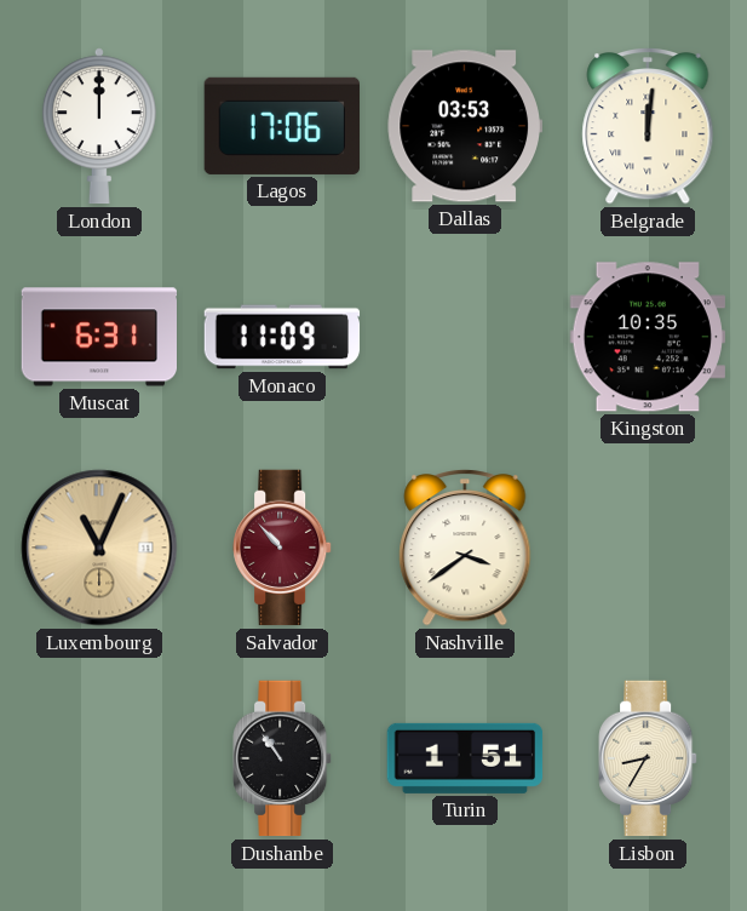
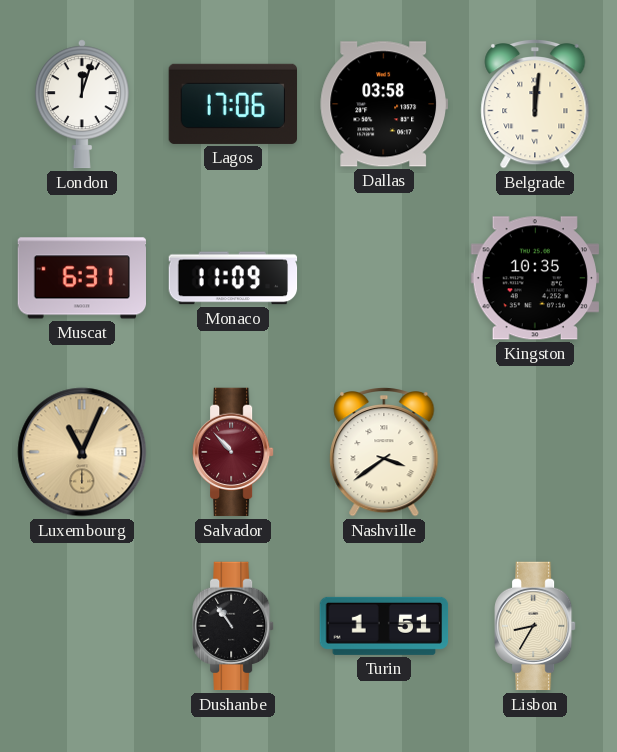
London: 12:00 -> 12:03
Dallas: 03:53 -> 03:58
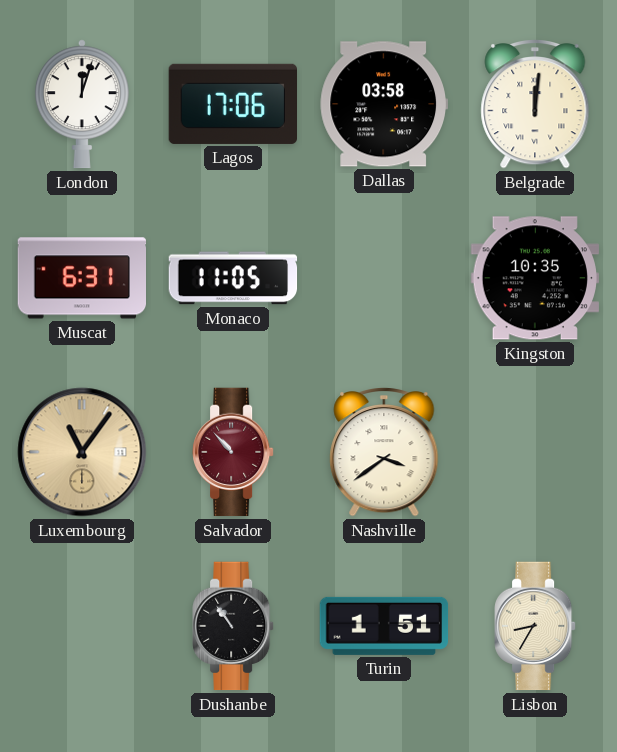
Monaco: 11:09 -> 11:05
Luxembourg: 11:04 -> 11:06
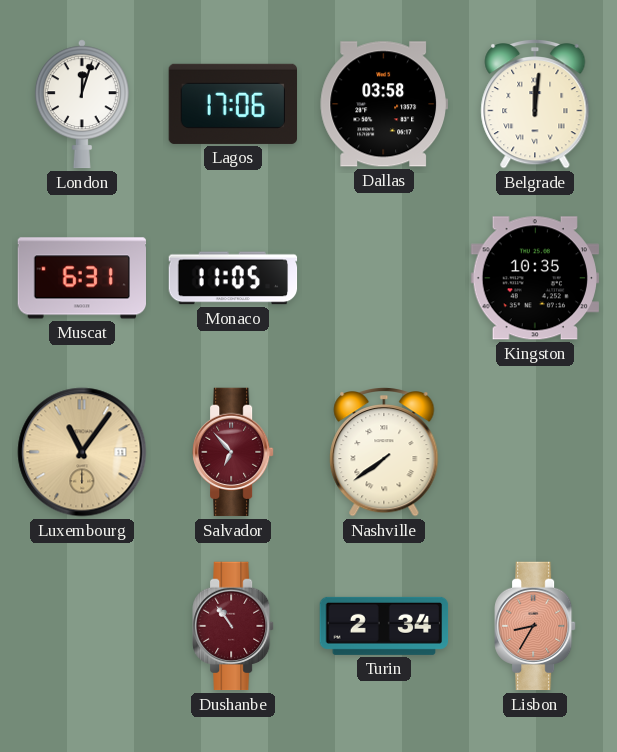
Salvador: 10:53 -> 6:53
Nashville: 3:39 -> 7:39
Dushanbe dial: black -> burgundy
Turin: 1:51 -> 2:34
Lisbon dial: cream -> salmon
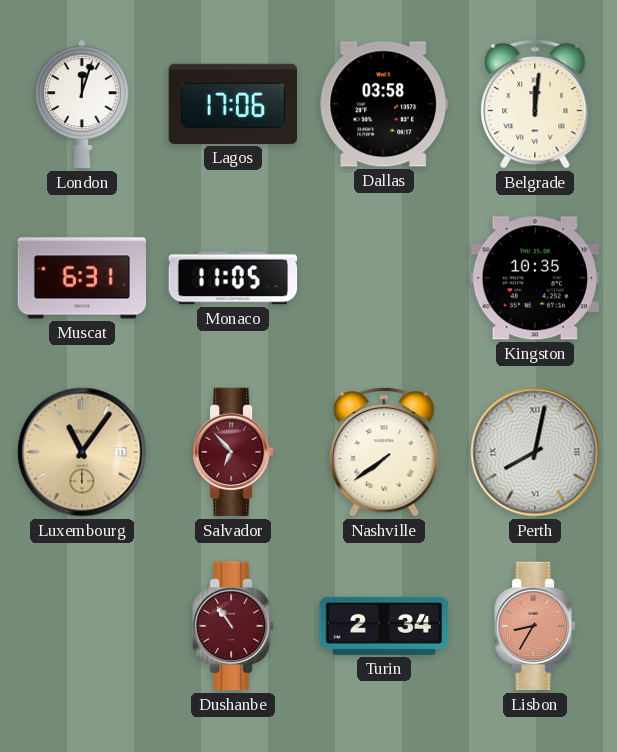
Perth: none -> 8:02
